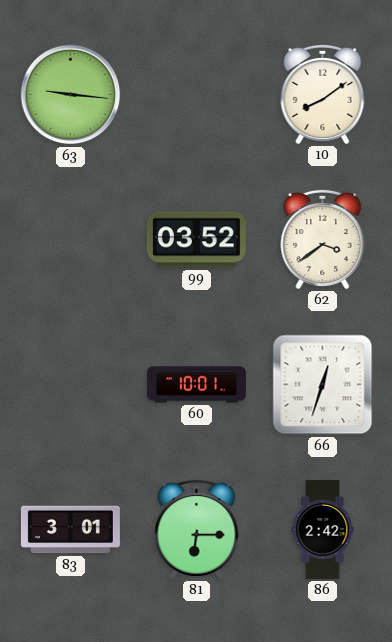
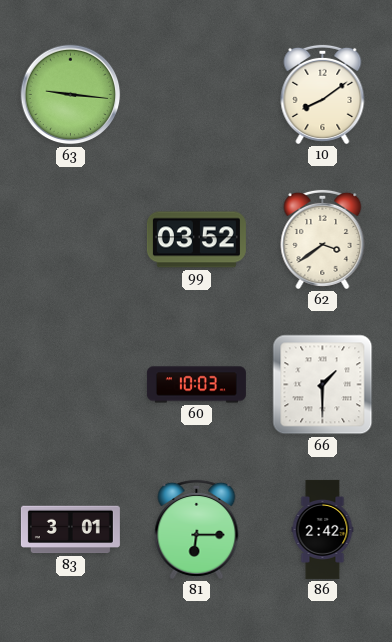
60: 10:01 -> 10:03
66: 12:33 -> 1:30
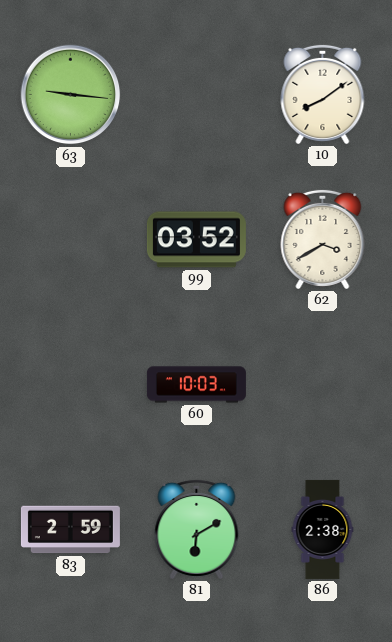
62: 3:39 -> 3:40
66: 1:30 -> none
83: 3:01 -> 2:59
81: 6:15 -> 6:10
86: 2:42 -> 2:38
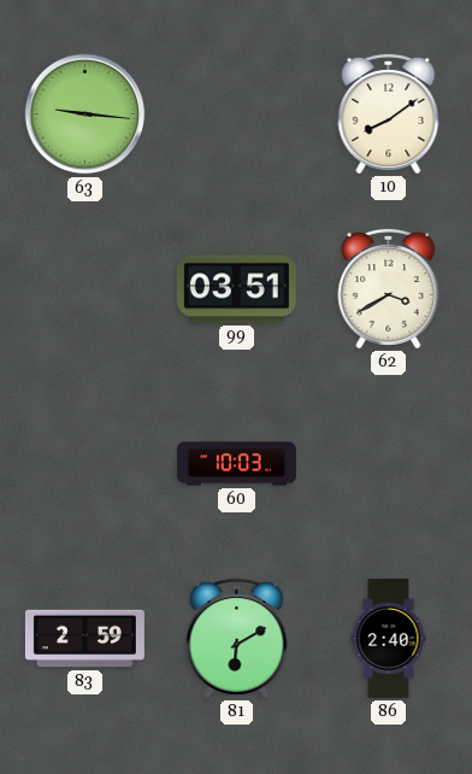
99: 03:52 -> 03:51
86: 2:38 -> 2:40
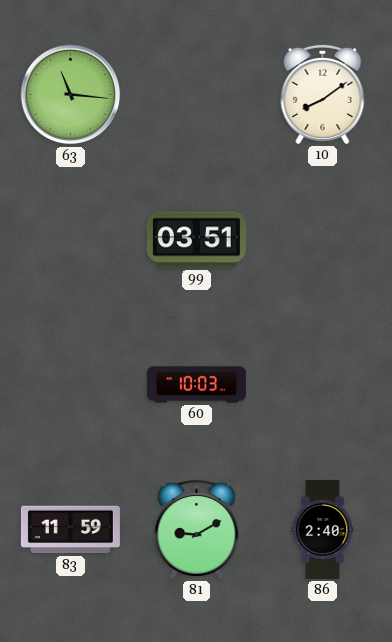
63: 9:16 -> 11:16
62: 3:40 -> none
83: 2:59 -> 11:59
81: 6:10 -> 9:10
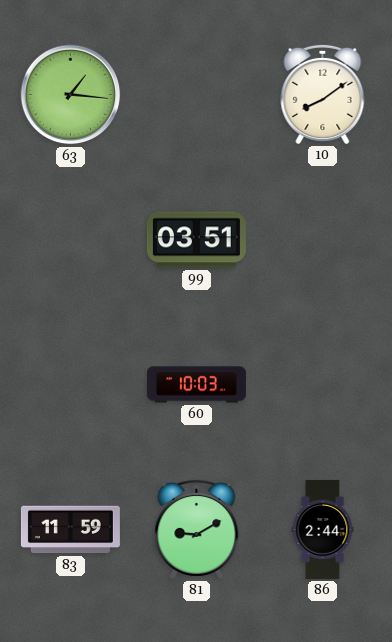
63: 11:16 -> 1:16
86: 2:40 -> 2:44
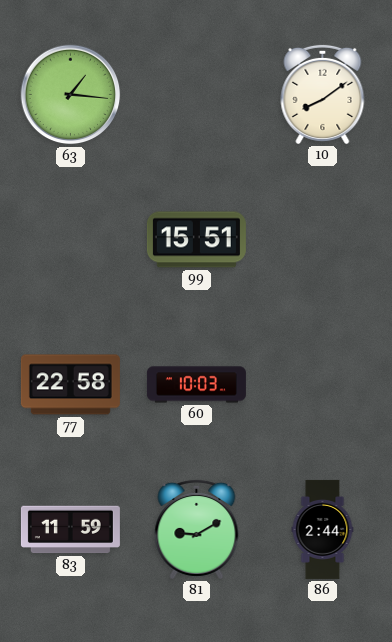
99: 03:51 -> 15:51
77: none -> 22:58
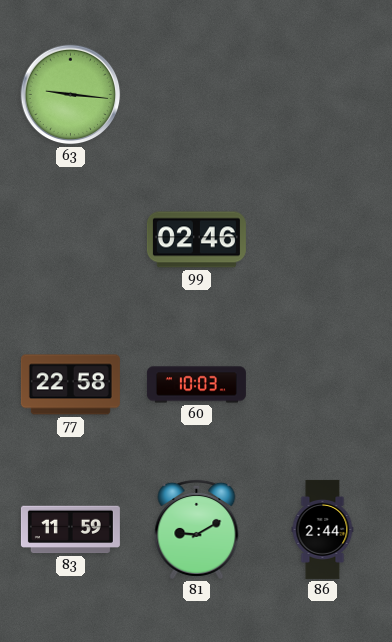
63: 1:16 -> 9:16
10: 8:09 -> none
99: 15:51 -> 02:46
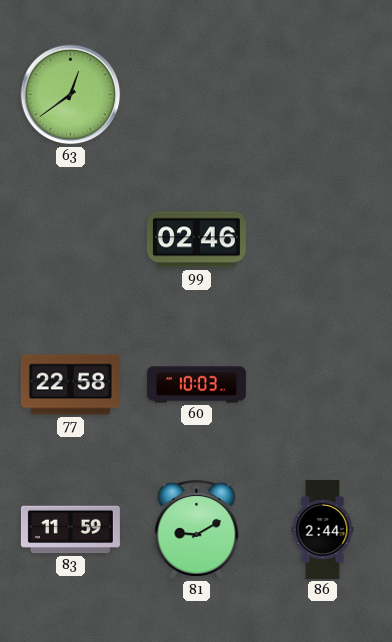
63: 9:16 -> 12:39
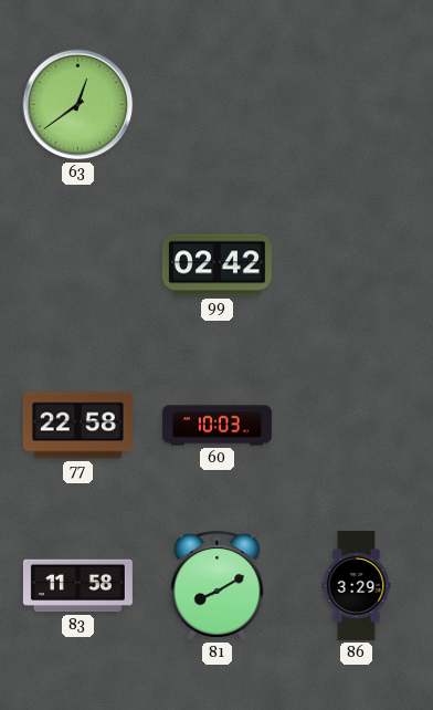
99: 02:46 -> 02:42
83: 11:59 -> 11:58
81: 9:10 -> 8:10
86: 2:44 -> 3:29
